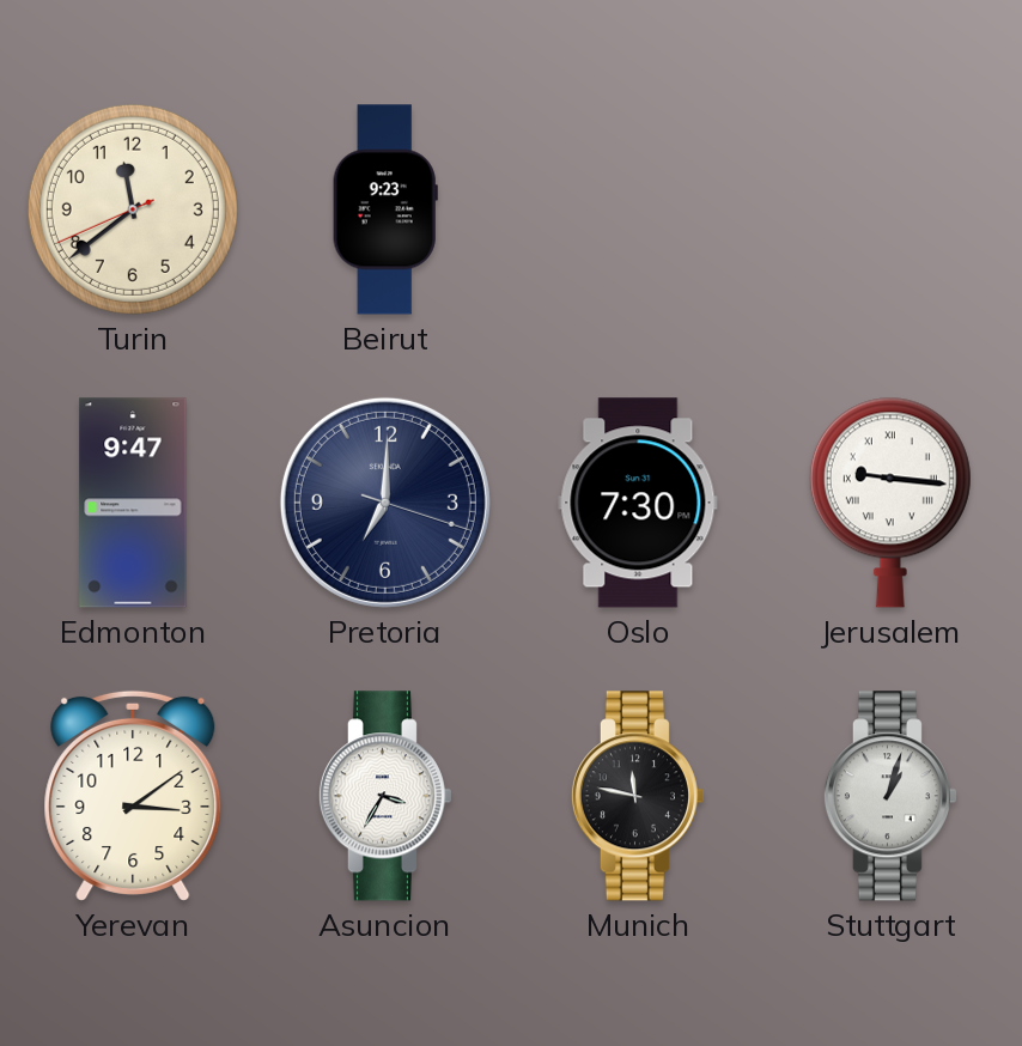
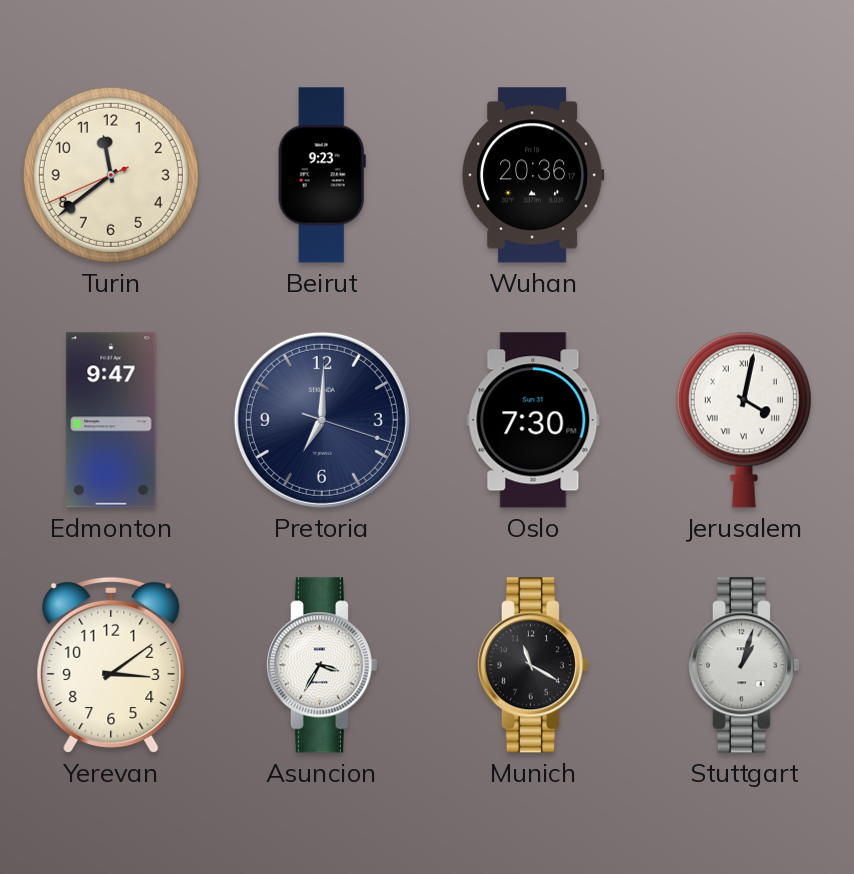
Wuhan: none -> 20:36
Jerusalem: 9:16 -> 4:02
Munich: 11:47 -> 11:20
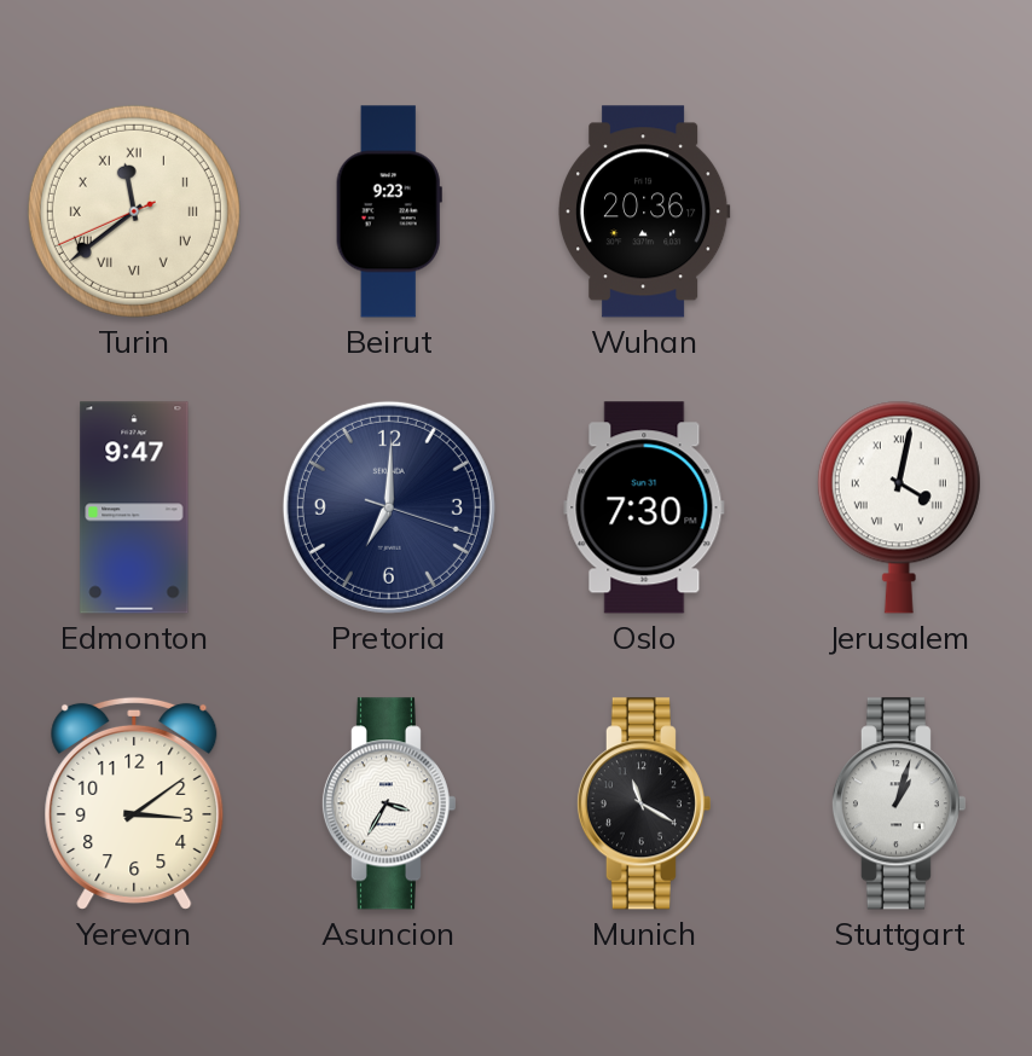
Turin numerals: Arabic -> Roman
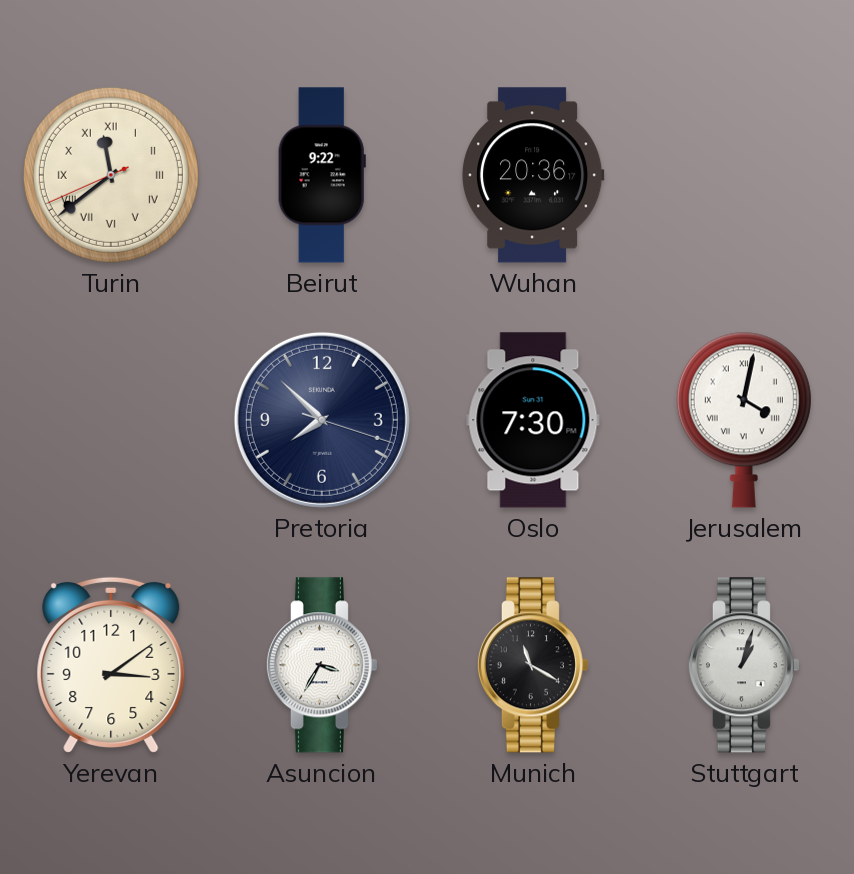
Beirut: 9:23 -> 9:22
Edmonton: 9:47 -> none
Pretoria: 7:00 -> 7:52
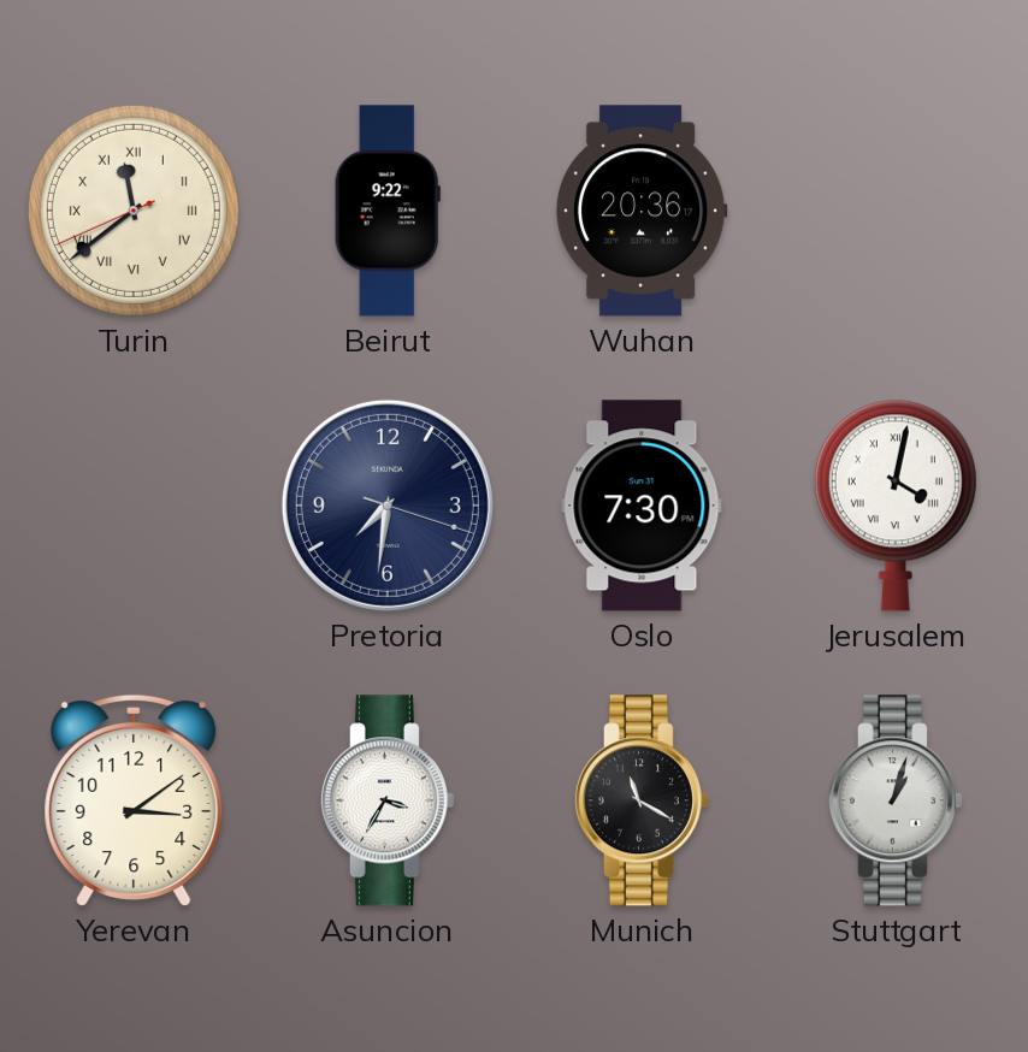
Pretoria: 7:52 -> 7:31
